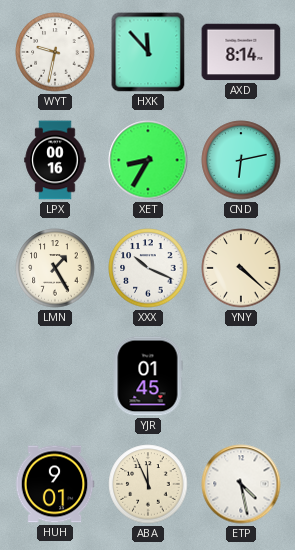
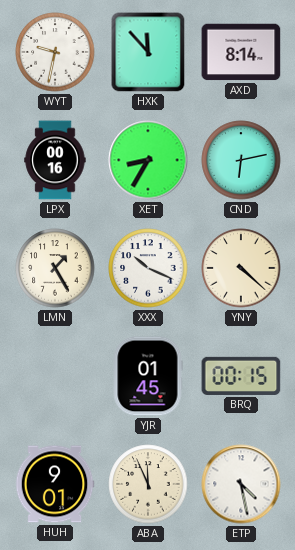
BRQ: none -> 00:15
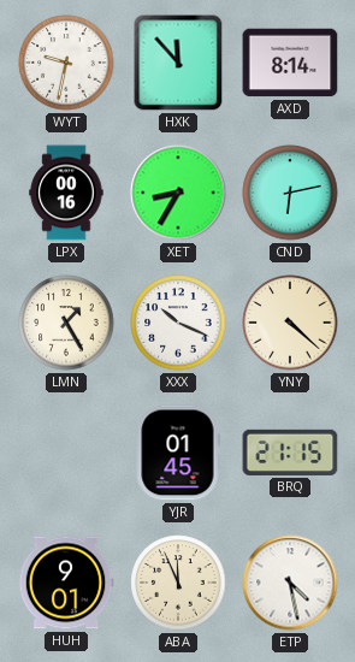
BRQ: 00:15 -> 21:15
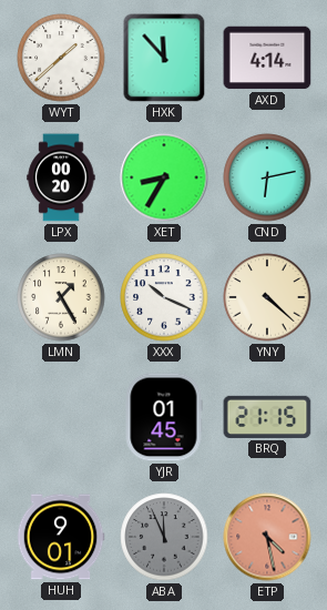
WYT: 9:32 -> 1:38
AXD: 8:14 -> 4:14
LPX: 00:16 -> 00:20
ABA dial: cream -> grey
ETP dial: white -> salmon
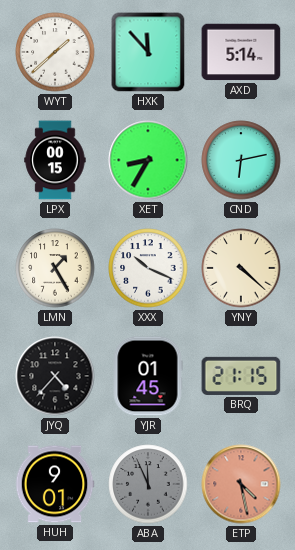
AXD: 4:14 -> 5:14
LPX: 00:20 -> 00:15
JYQ: none -> 4:37
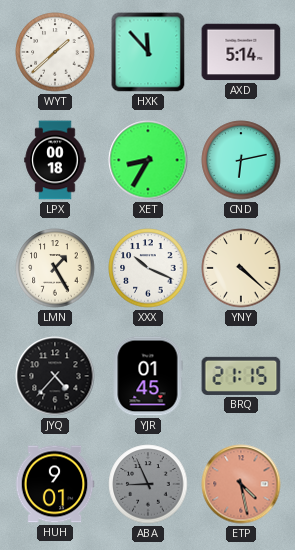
LPX: 00:15 -> 00:18
ABA: 11:56 -> 8:56
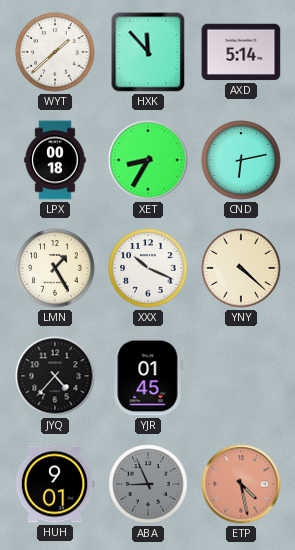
BRQ: 21:15 -> none
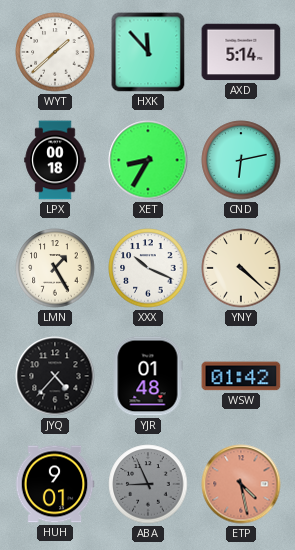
YJR: 01:45 -> 01:48
WSW: none -> 01:42
